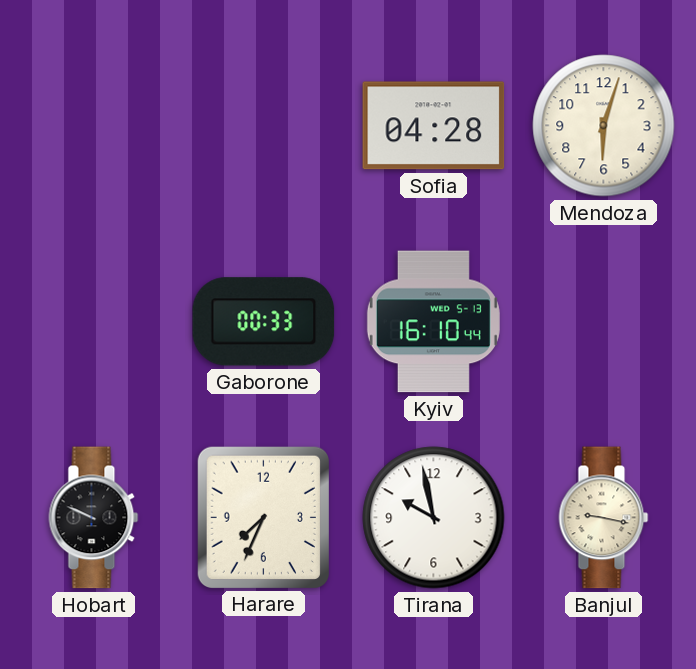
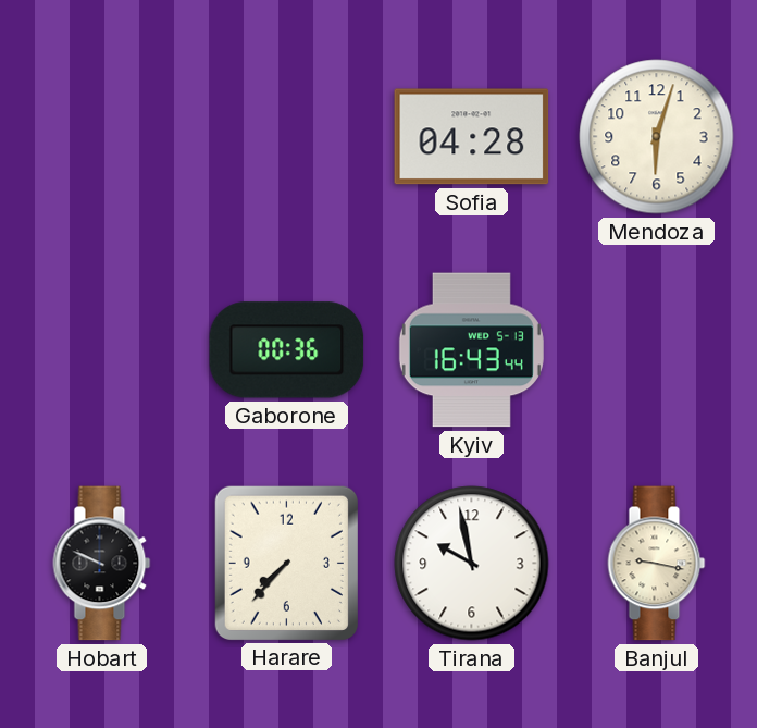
Gaborone: 00:33 -> 00:36
Kyiv: 16:10 -> 16:43
Harare: 7:34 -> 7:37
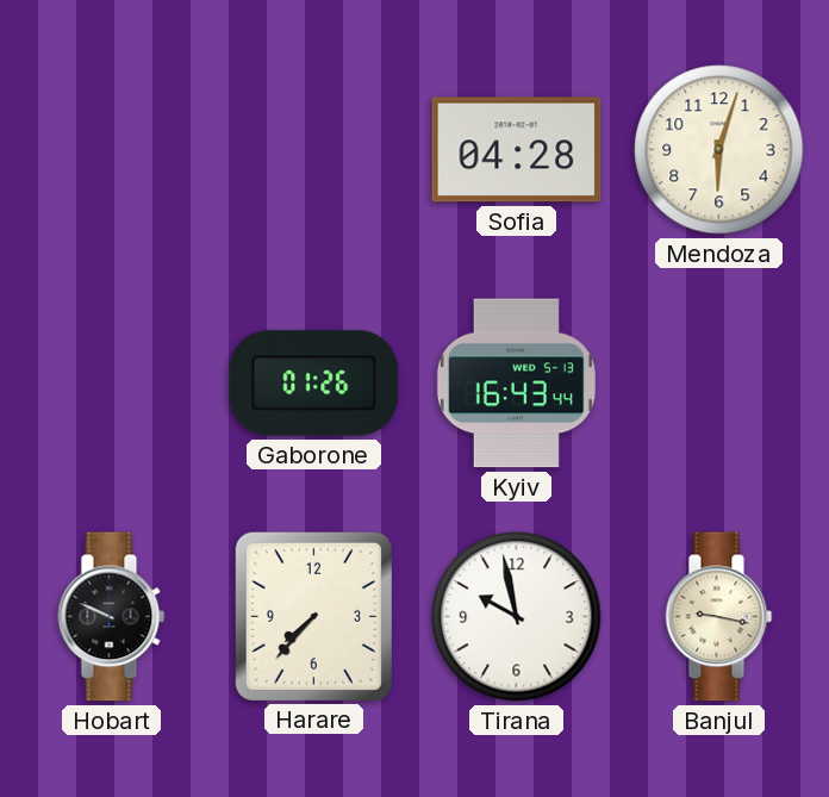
Gaborone: 00:36 -> 01:26
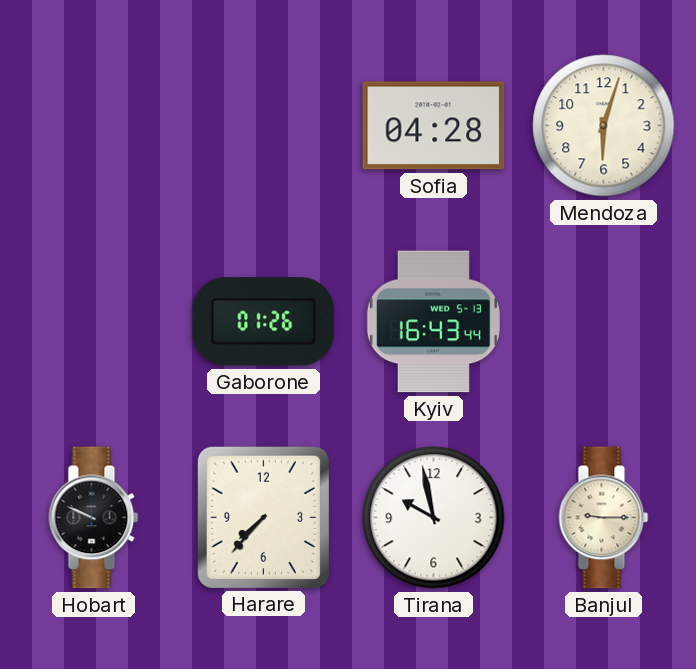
Banjul: 9:17 -> 9:15
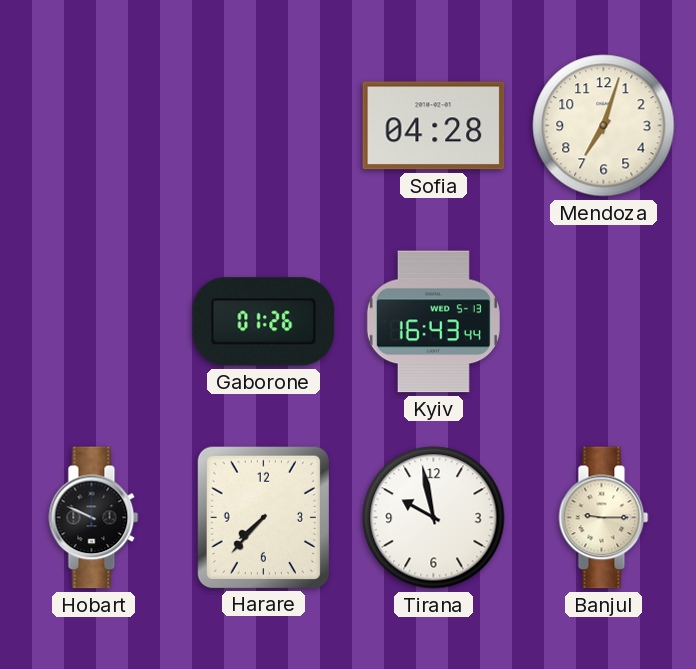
Mendoza: 6:03 -> 7:03
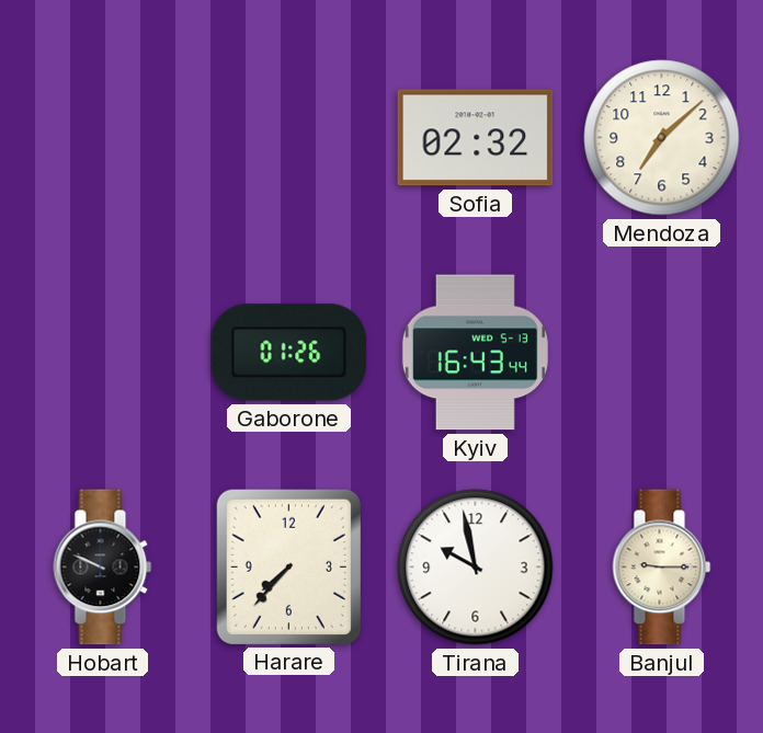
Sofia: 04:28 -> 02:32
Mendoza: 7:03 -> 7:08
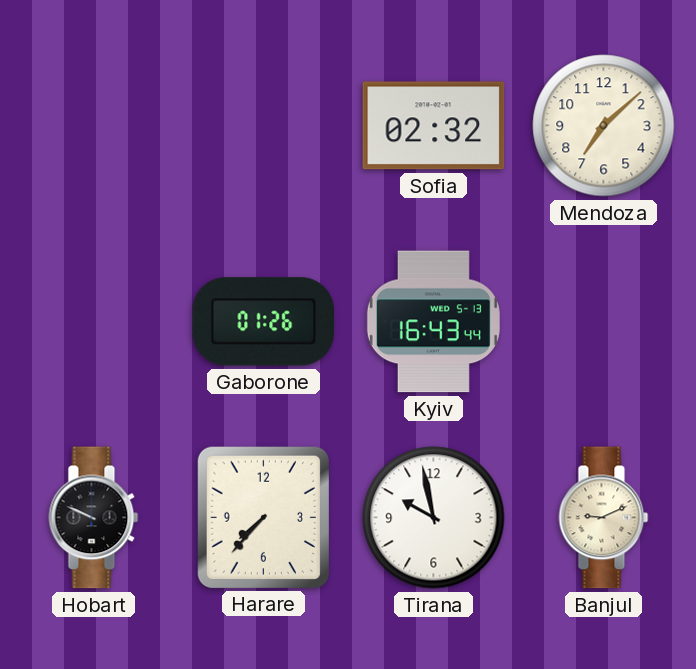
Banjul: 9:15 -> 9:11
